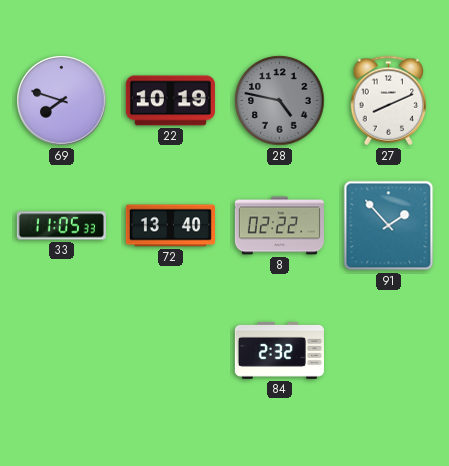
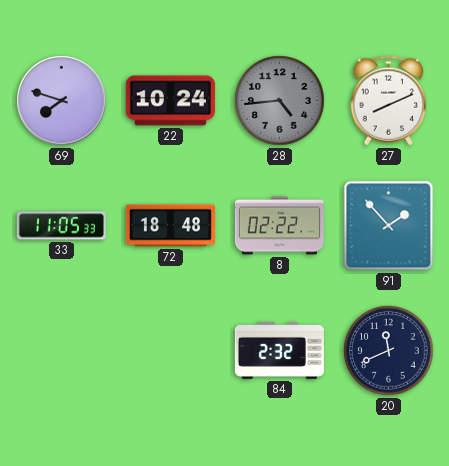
22: 10:19 -> 10:24
28: 4:47 -> 4:44
72: 13:40 -> 18:48
20: none -> 11:41
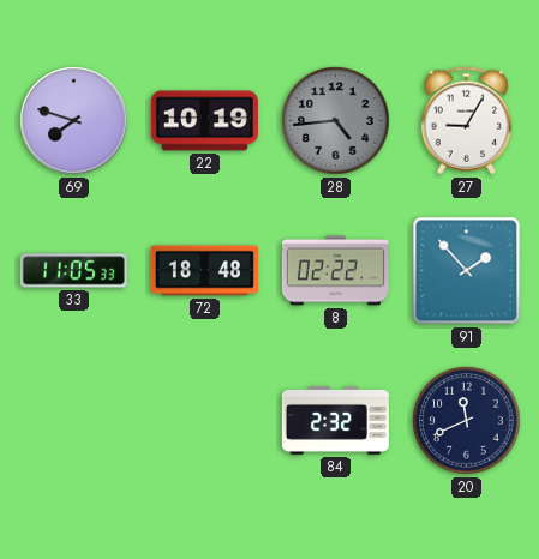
22: 10:24 -> 10:19
27: 8:11 -> 9:05
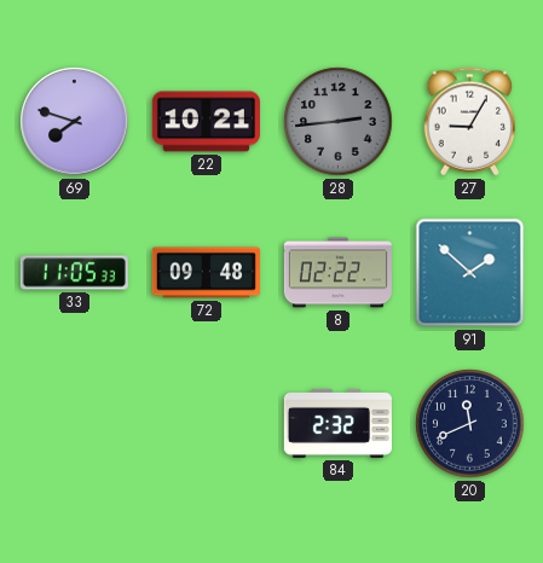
22: 10:19 -> 10:21
28: 4:44 -> 2:44
72: 18:48 -> 09:48
91: 1:53 -> 1:52
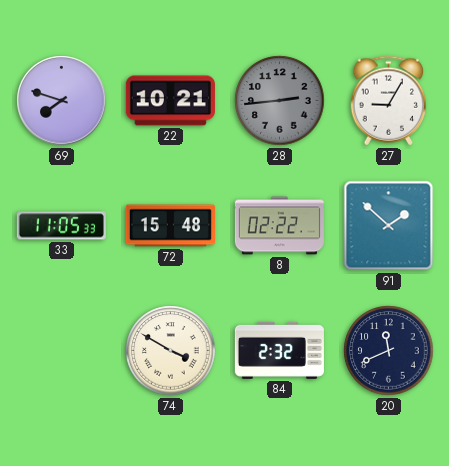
72: 09:48 -> 15:48
74: none -> 3:50
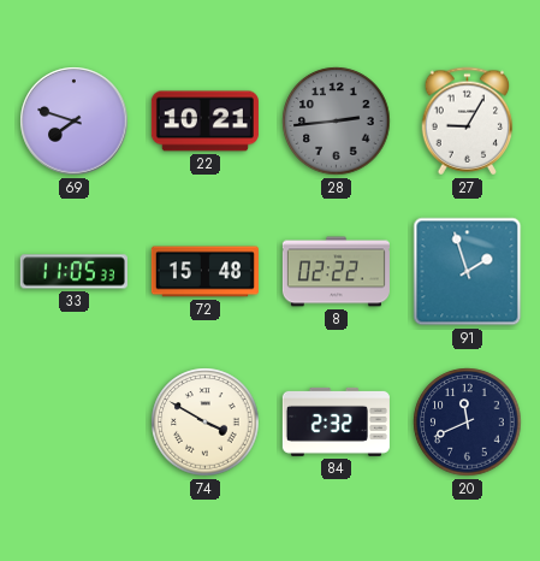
91: 1:52 -> 1:57
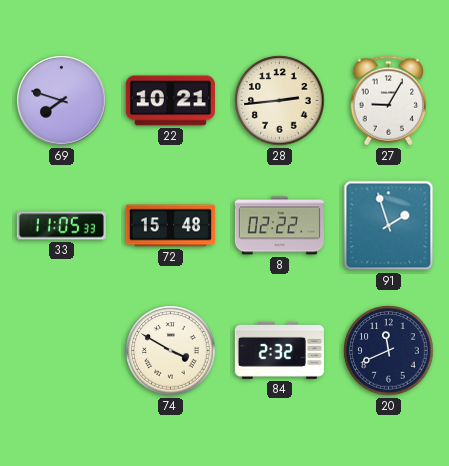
28 dial: grey -> cream
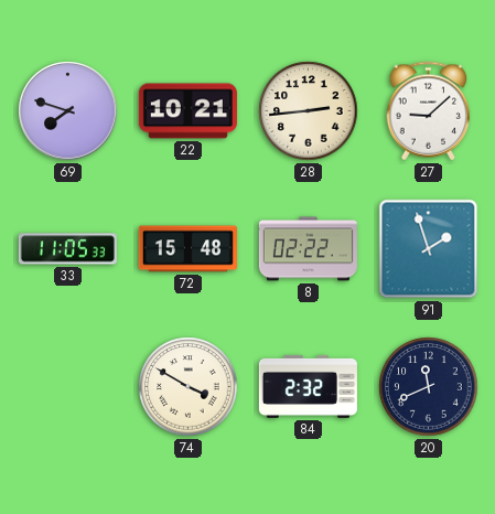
27: 9:05 -> 9:08
